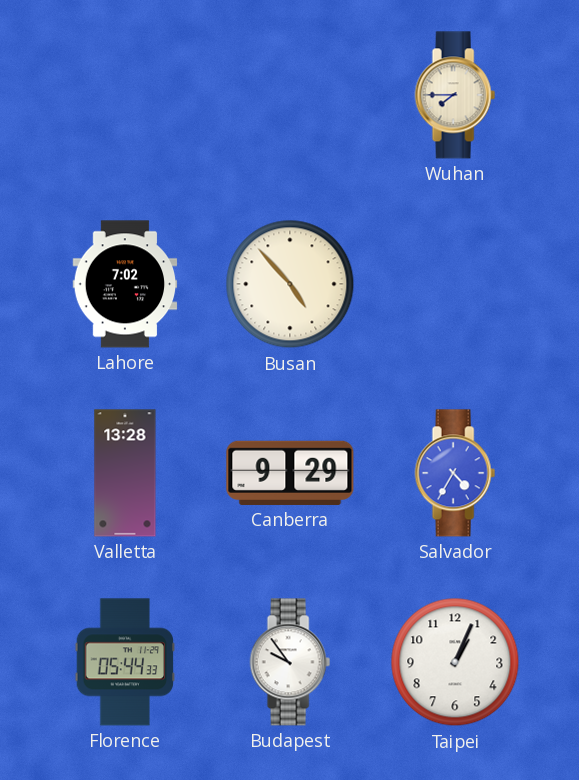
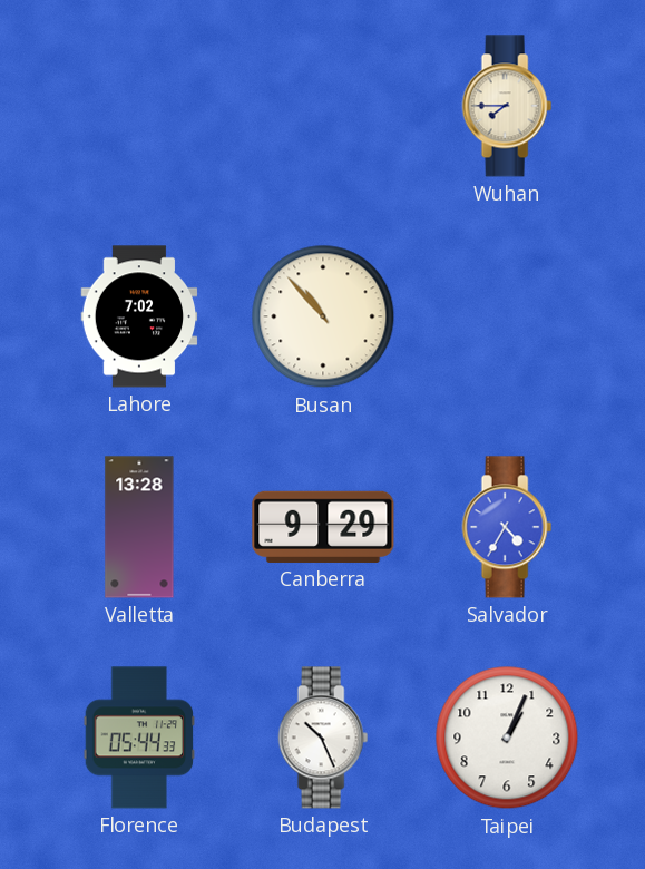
Busan: 4:53 -> 10:53
Budapest: 9:54 -> 10:26
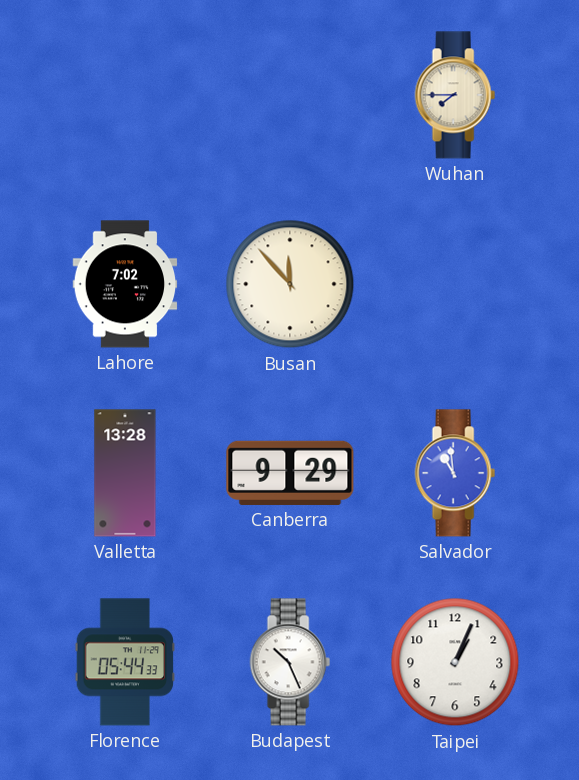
Busan: 10:53 -> 11:53
Salvador: 4:35 -> 10:59
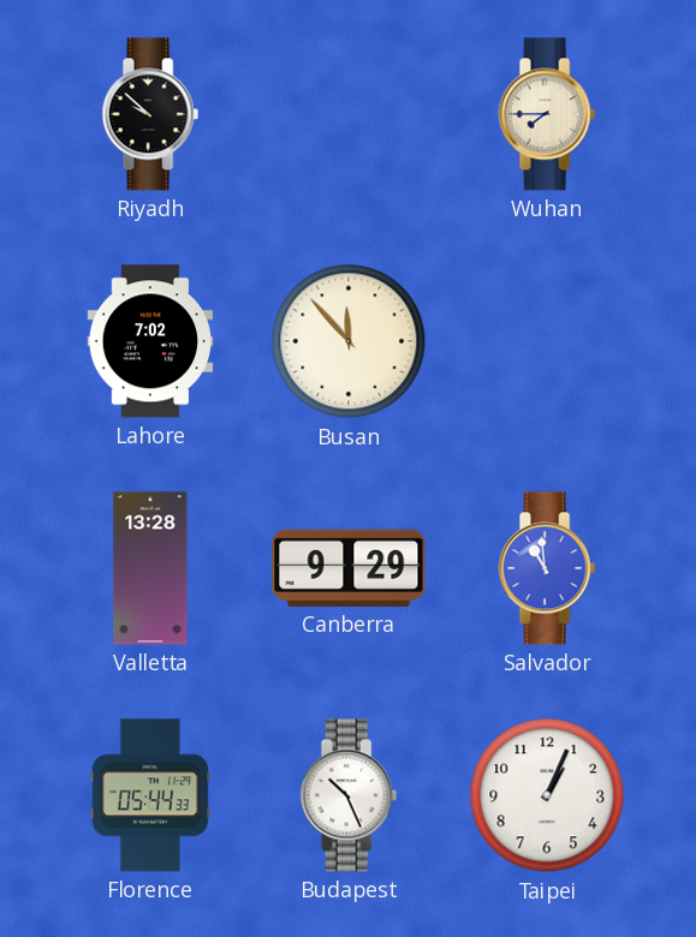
Riyadh: none -> 9:52
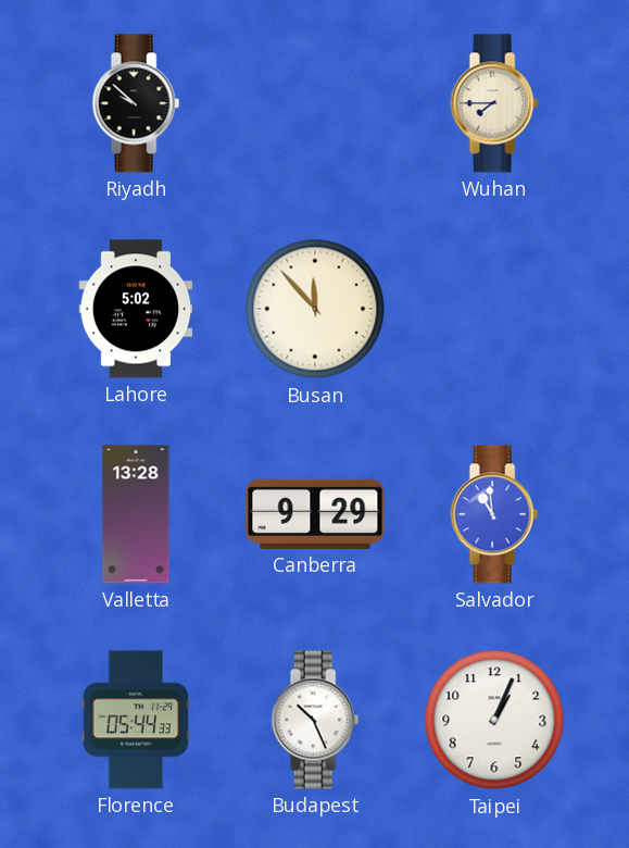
Lahore: 7:02 -> 5:02
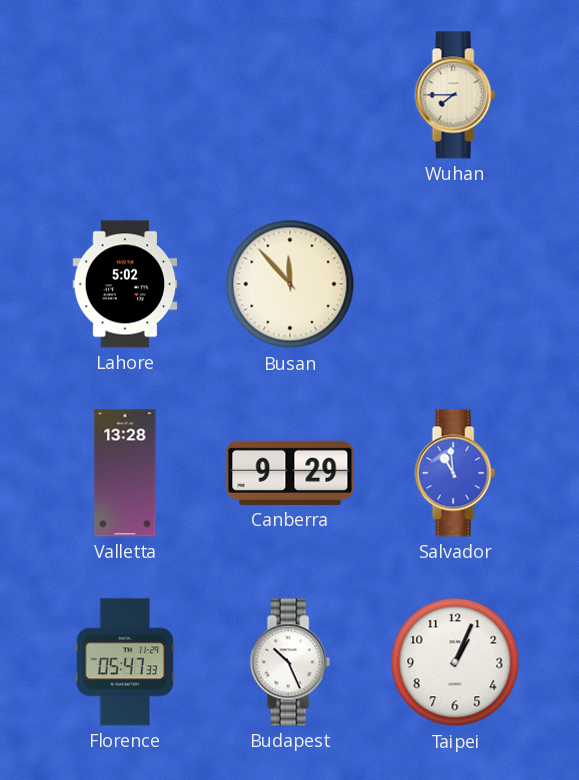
Riyadh: 9:52 -> none
Florence: 05:44 -> 05:47
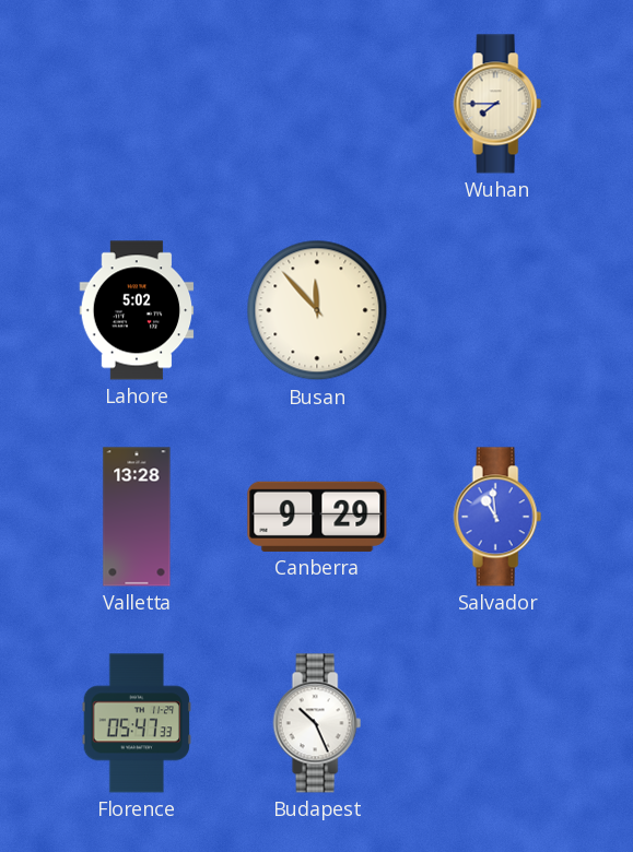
Taipei: 1:04 -> none
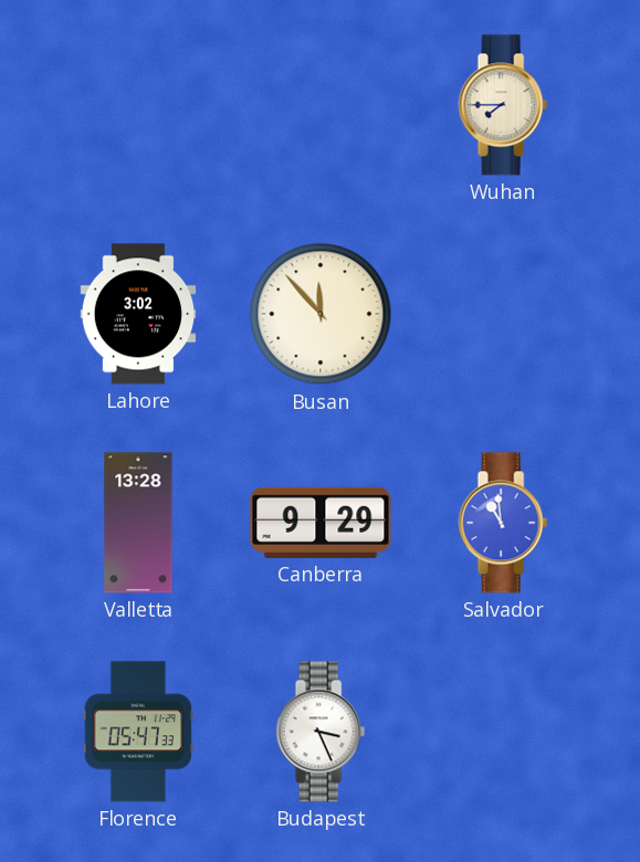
Lahore: 5:02 -> 3:02
Budapest: 10:26 -> 3:26
